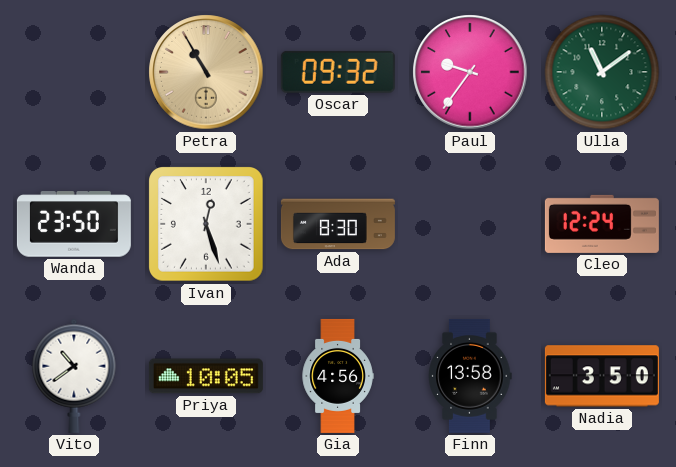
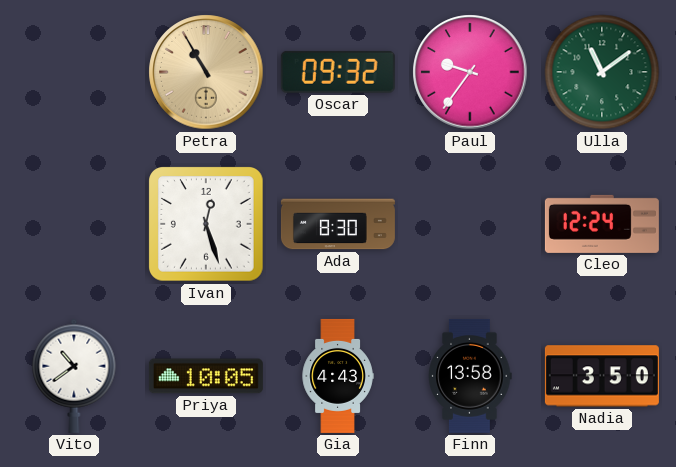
Wanda: 23:50 -> none
Gia: 4:56 -> 4:43
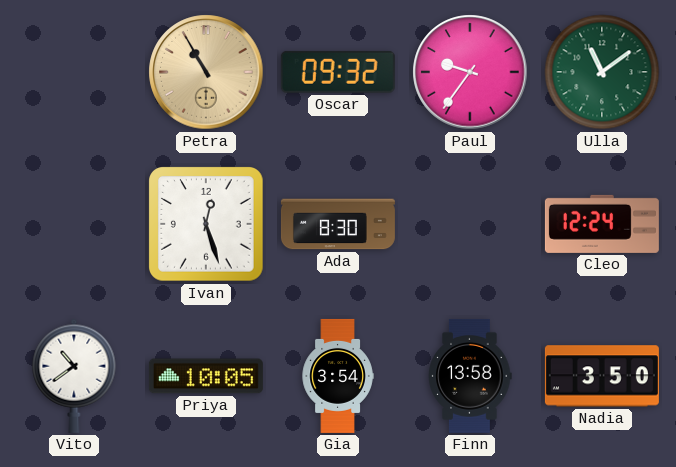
Gia: 4:43 -> 3:54
